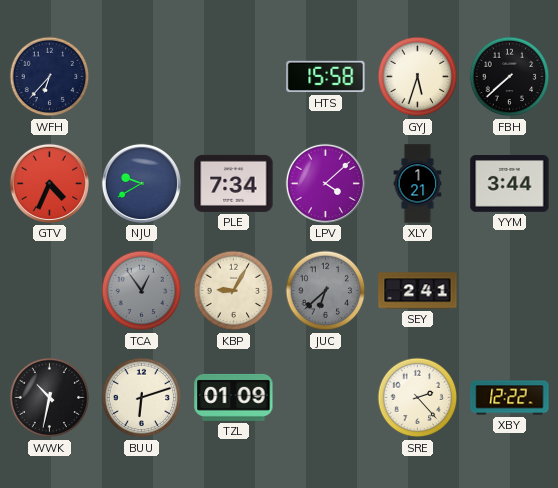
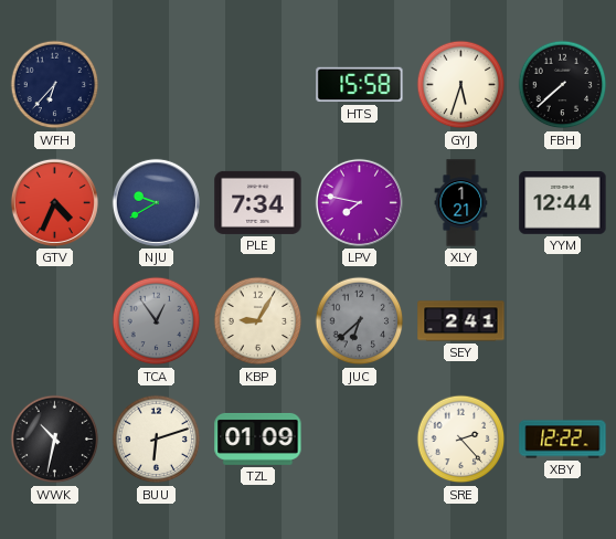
LPV: 4:08 -> 7:47
YYM: 3:44 -> 12:44
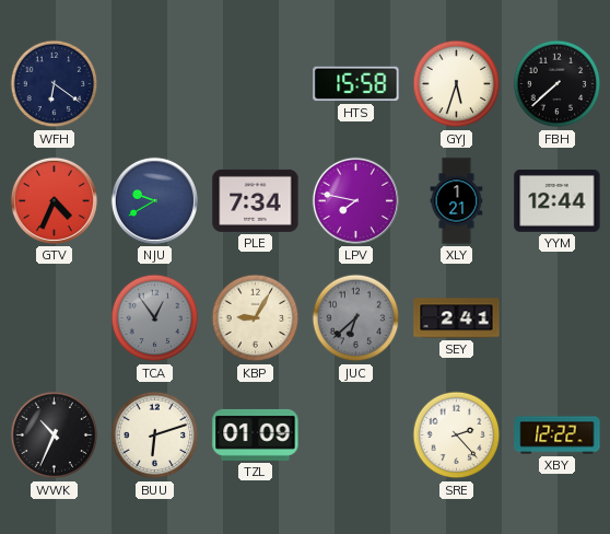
WFH: 6:37 -> 6:21
WWK: 10:32 -> 10:34
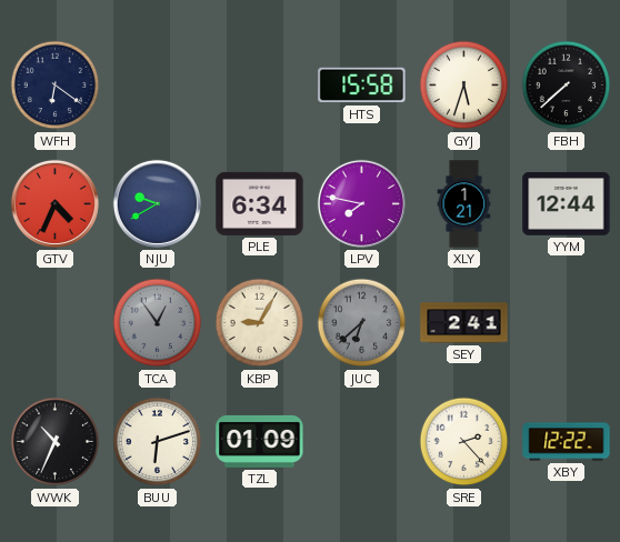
PLE: 7:34 -> 6:34
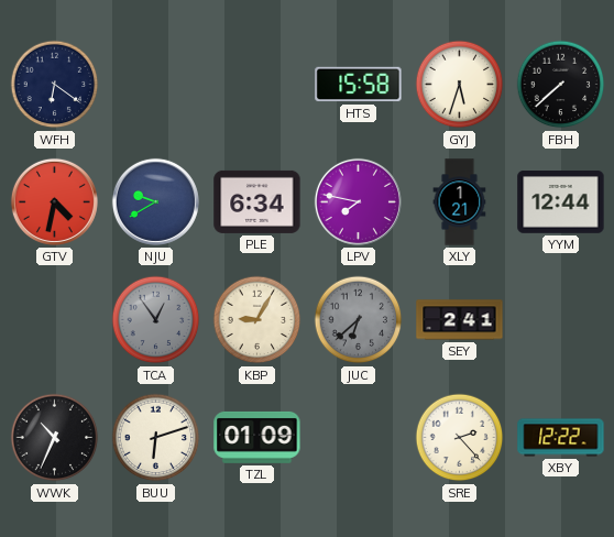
GTV: 4:34 -> 4:32
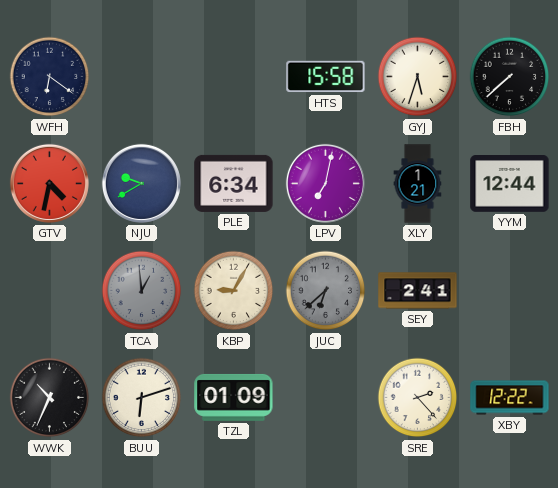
LPV: 7:47 -> 7:02
TCA: 12:54 -> 12:59
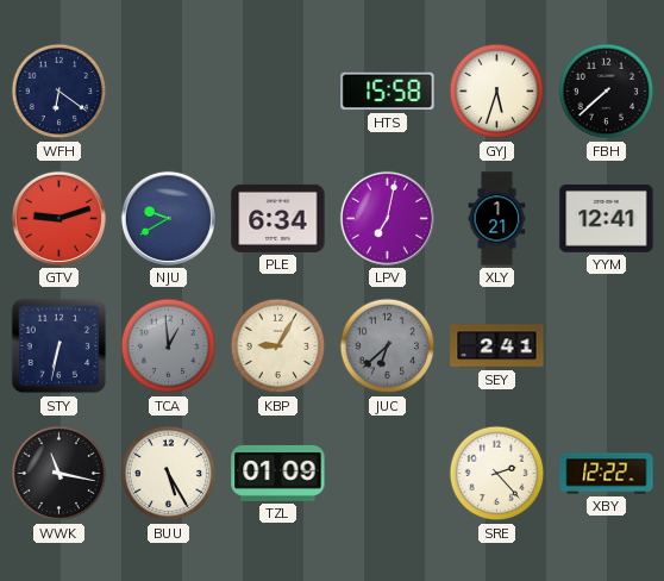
GTV: 4:32 -> 9:12
YYM: 12:44 -> 12:41
STY: none -> 6:32
WWK: 10:34 -> 11:17
BUU: 6:12 -> 5:25
